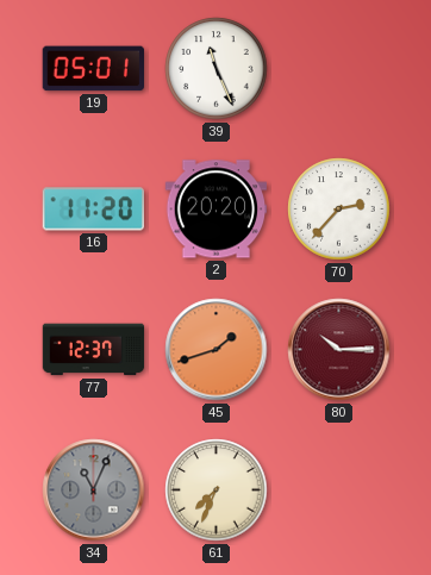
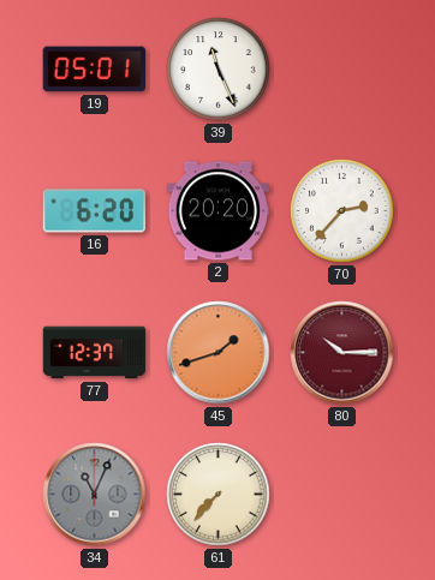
16: 11:20 -> 6:20
61: 7:34 -> 7:37
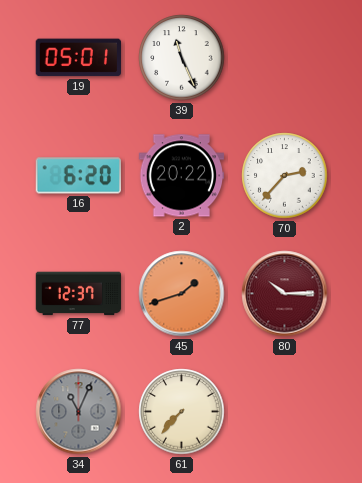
2: 20:20 -> 20:22
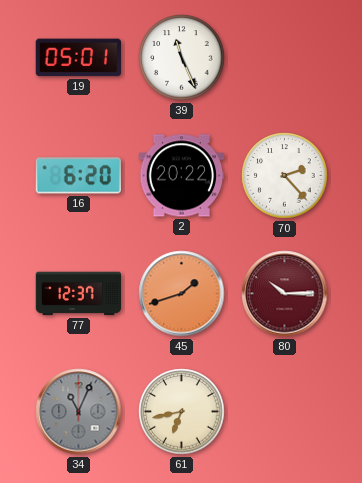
70: 2:37 -> 2:23
61: 7:37 -> 6:43
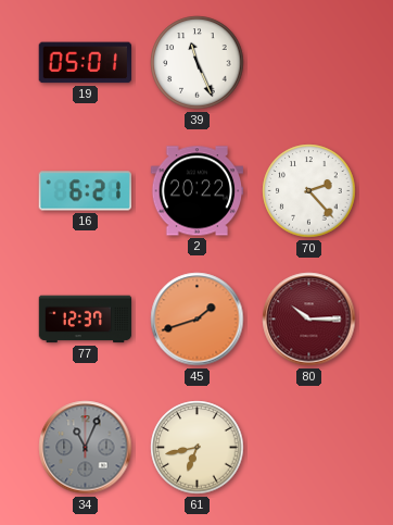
16: 6:20 -> 6:21
